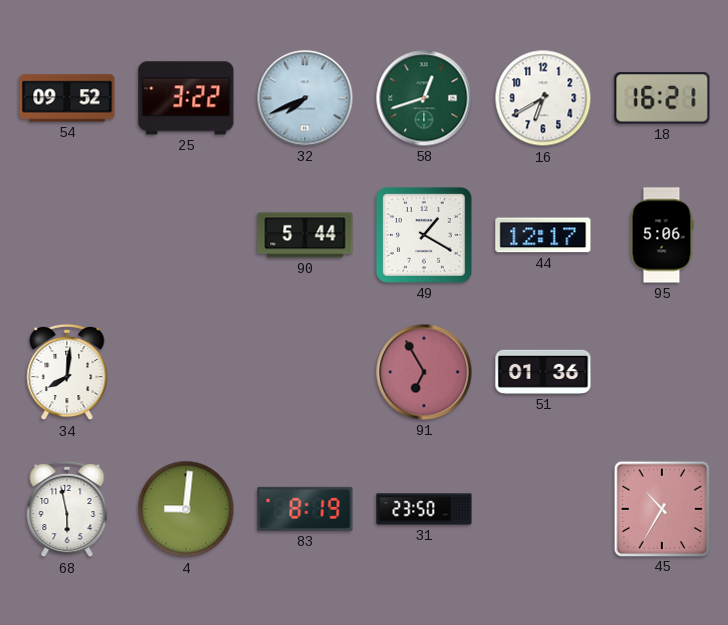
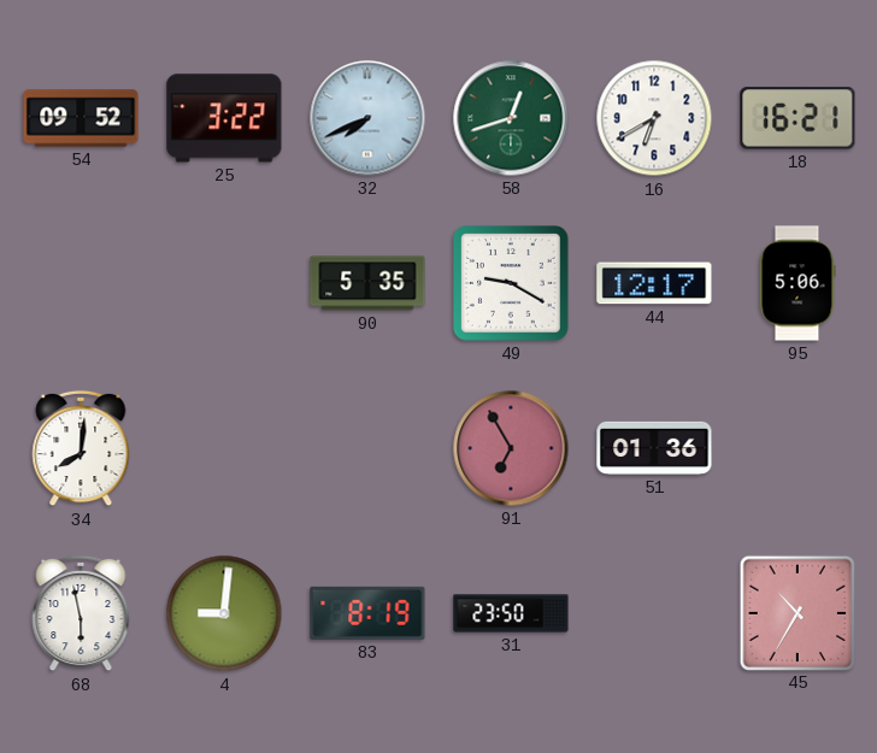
90: 5:44 -> 5:35
49: 1:20 -> 9:20
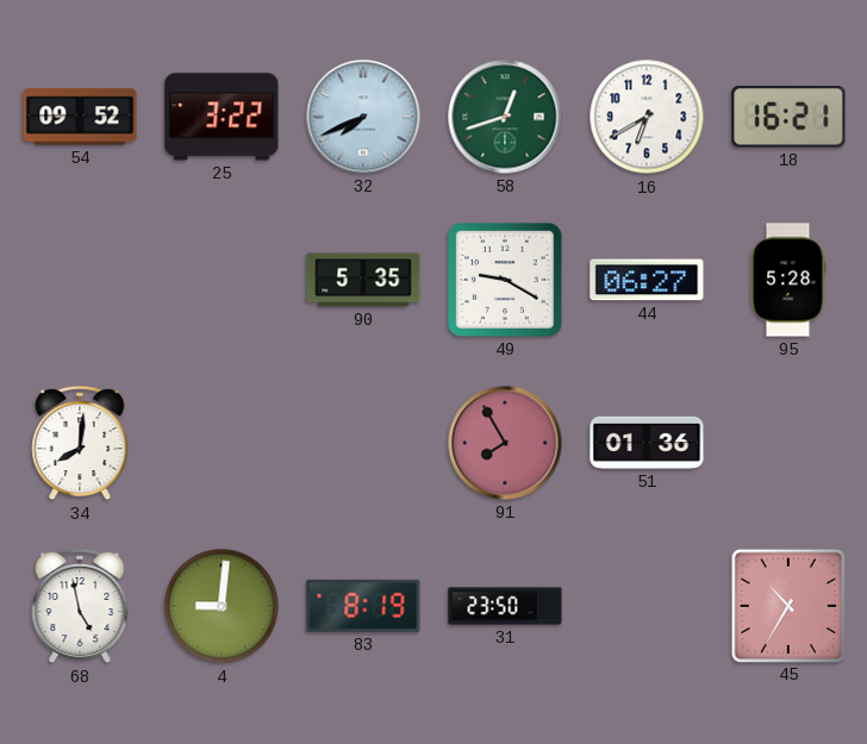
44: 12:17 -> 06:27
95: 5:06 -> 5:28
91: 6:55 -> 7:55
68: 5:58 -> 4:58
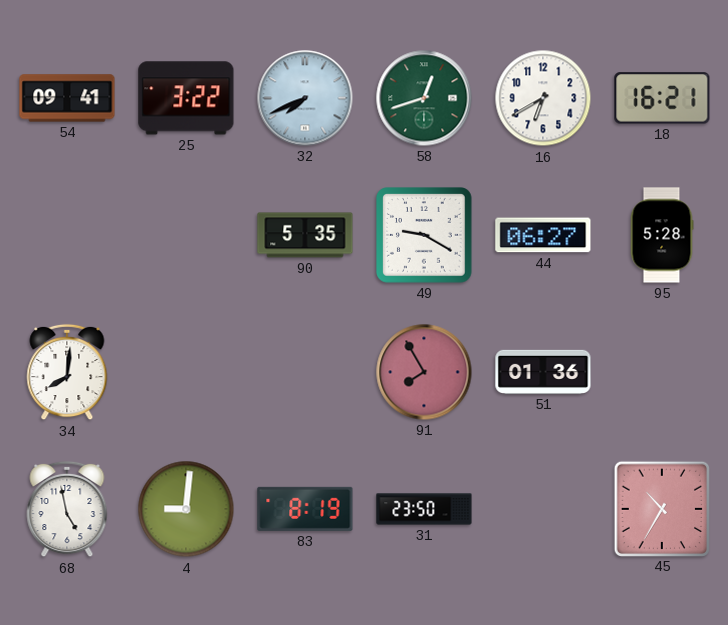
54: 09:52 -> 09:41
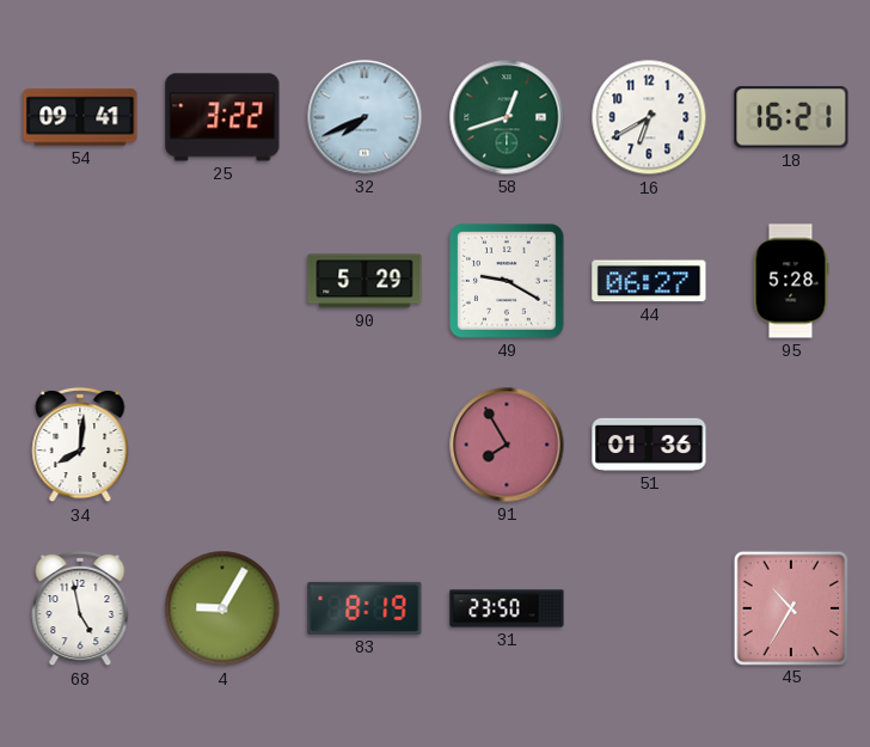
90: 5:35 -> 5:29
4: 9:01 -> 9:05
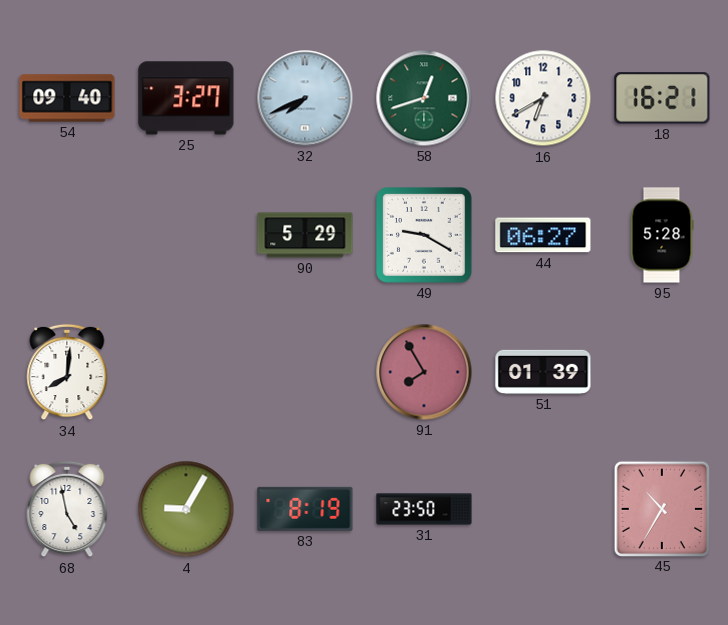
54: 09:41 -> 09:40
25: 3:22 -> 3:27
51: 01:36 -> 01:39
